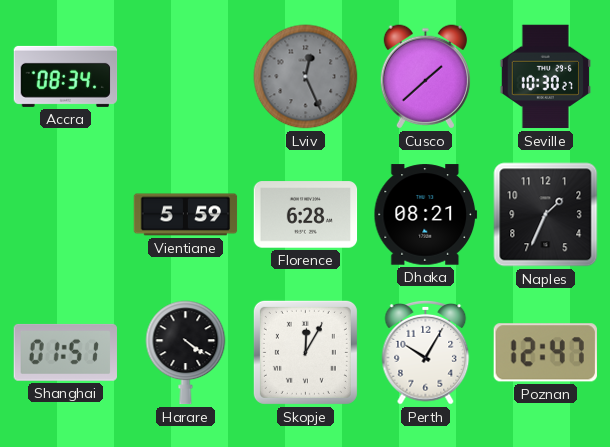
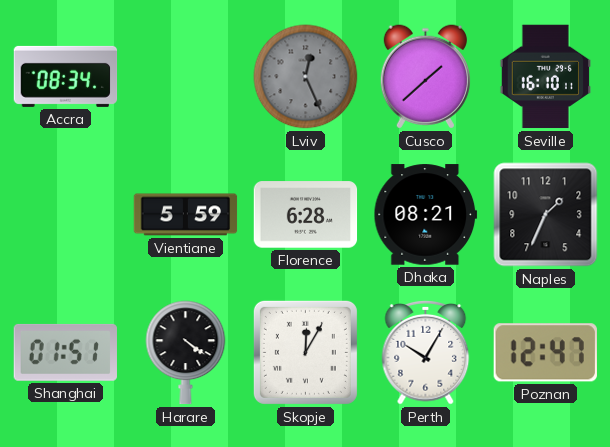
Seville: 10:30 -> 16:10
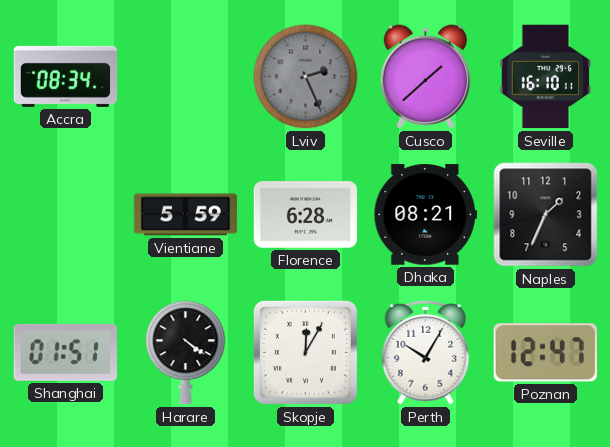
Lviv: 12:26 -> 2:26
